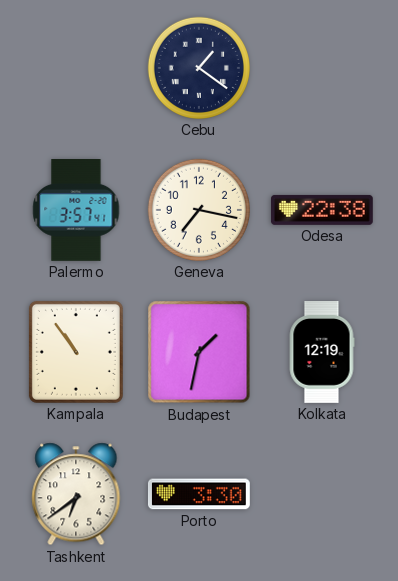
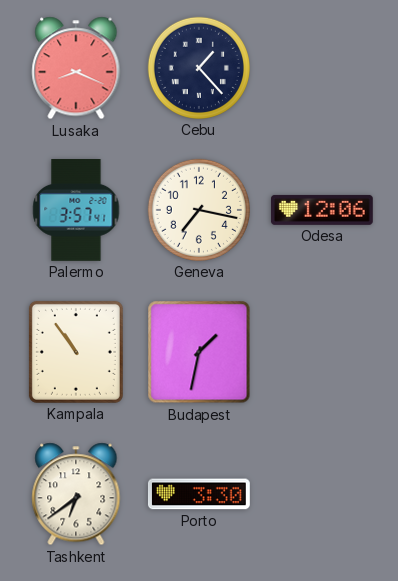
Lusaka: none -> 8:19
Cebu: 1:21 -> 1:23
Odesa: 22:38 -> 12:06
Kolkata: 12:19 -> none
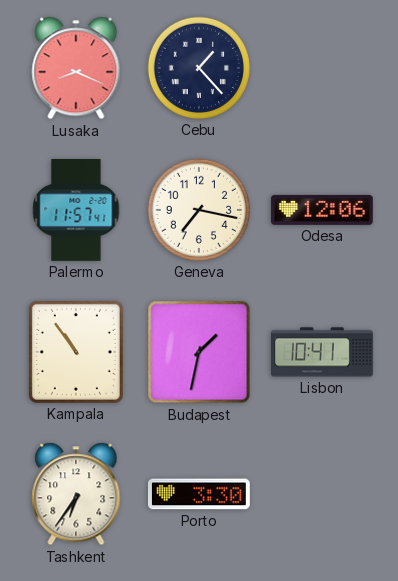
Palermo: 3:57 -> 11:57
Lisbon: none -> 10:41
Tashkent: 6:39 -> 6:36
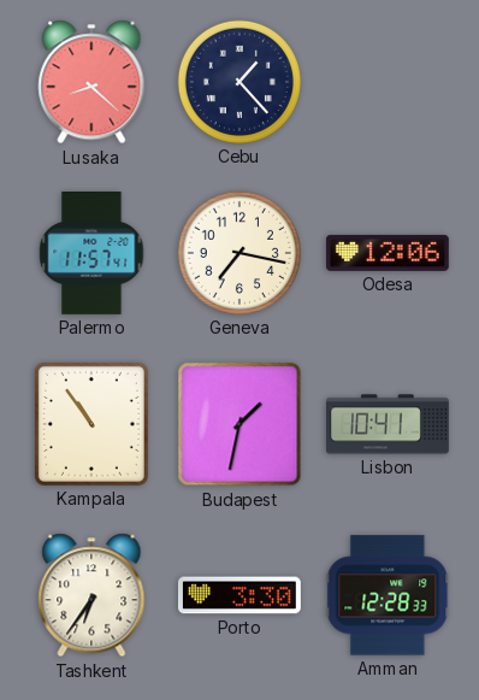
Lusaka: 8:19 -> 8:22
Amman: none -> 12:28
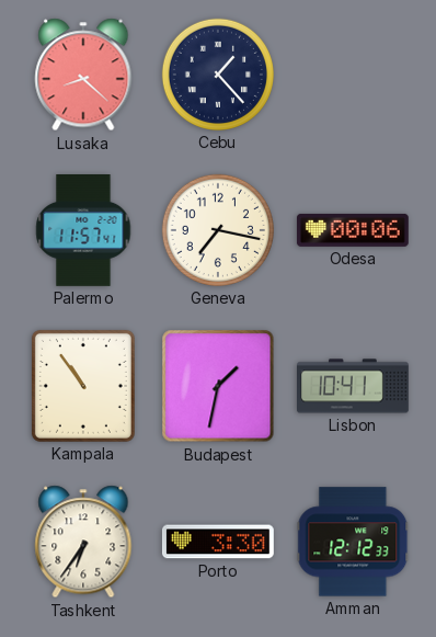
Odesa: 12:06 -> 00:06
Amman: 12:28 -> 12:12
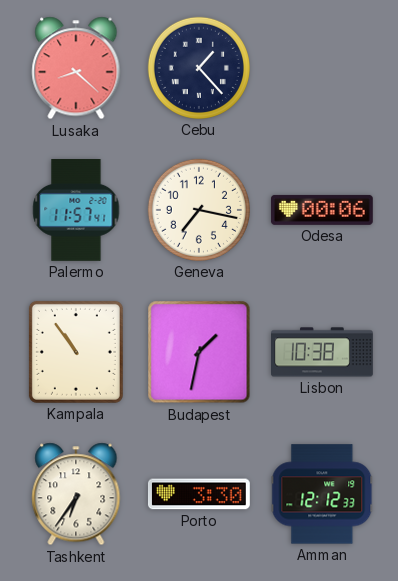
Lisbon: 10:41 -> 10:38
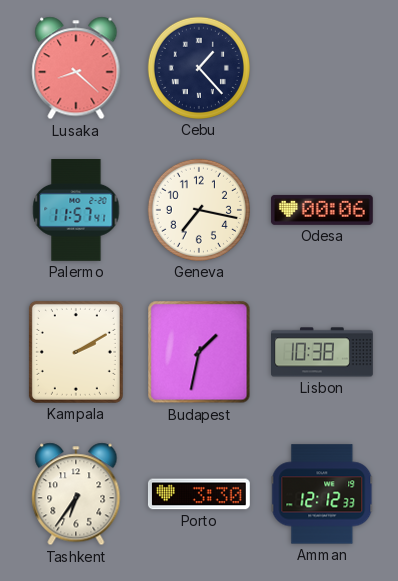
Kampala: 10:54 -> 2:10
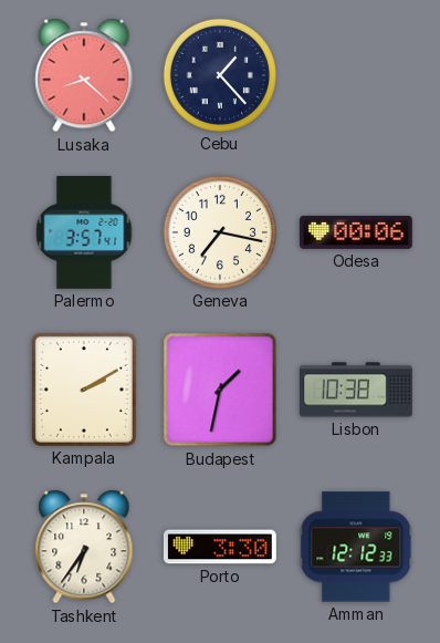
Palermo: 11:57 -> 3:57
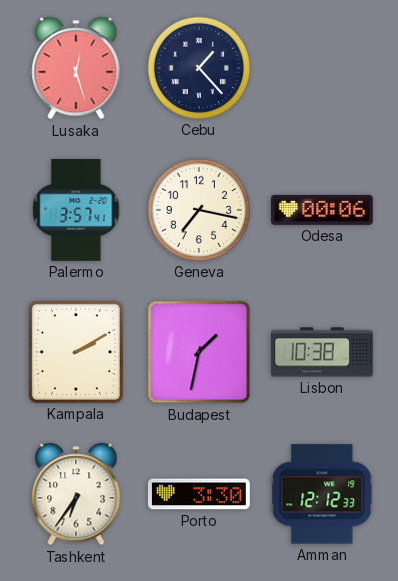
Lusaka: 8:22 -> 12:27
